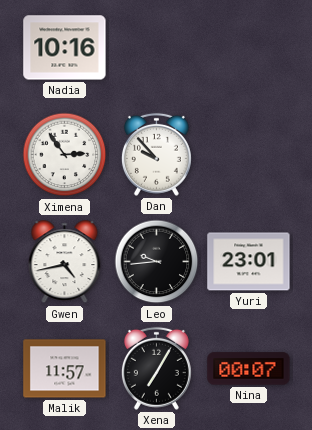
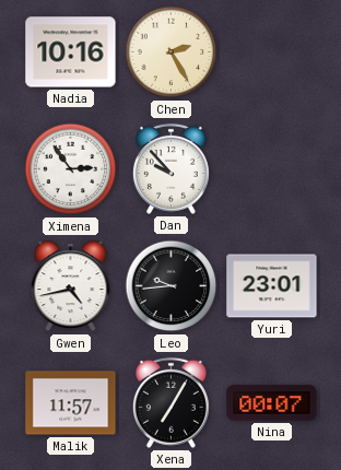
Chen: none -> 2:25
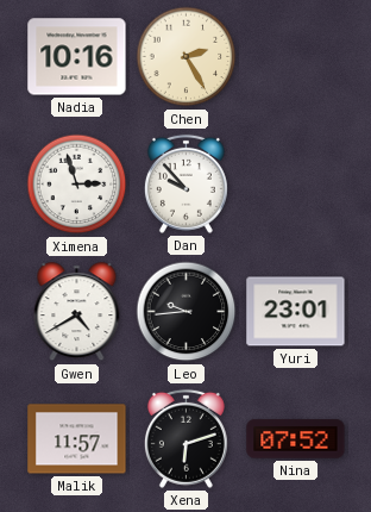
Ximena: 2:54 -> 2:57
Gwen: 4:43 -> 4:40
Xena: 7:05 -> 6:12
Nina: 00:07 -> 07:52
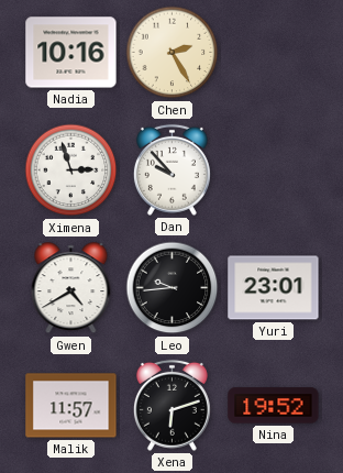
Nina: 07:52 -> 19:52
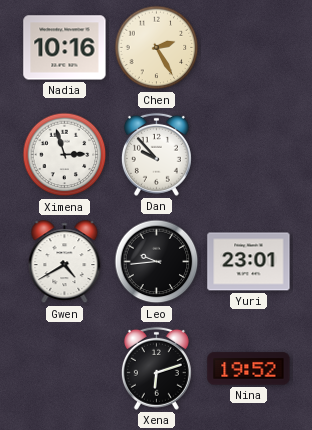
Malik: 11:57 -> none
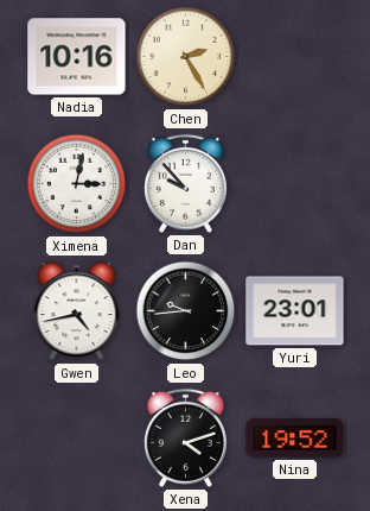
Ximena: 2:57 -> 3:02
Gwen: 4:40 -> 4:43
Xena: 6:12 -> 4:12
